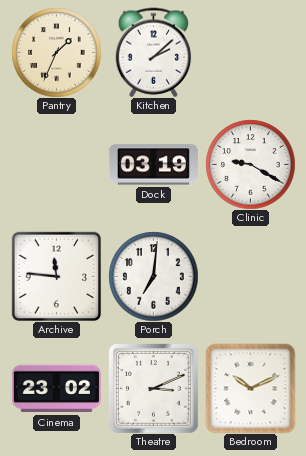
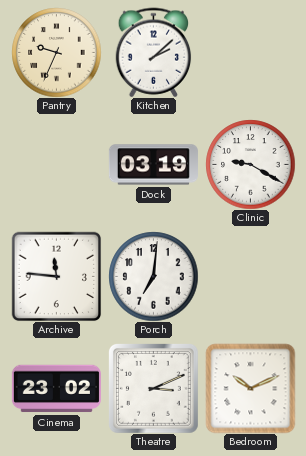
Pantry: 1:34 -> 9:34
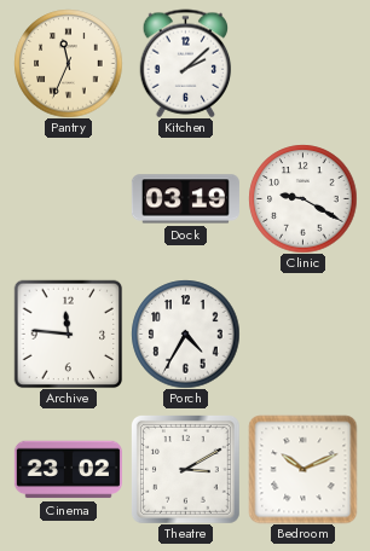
Pantry: 9:34 -> 11:34
Porch: 7:01 -> 4:35
Theatre: 3:11 -> 3:10
